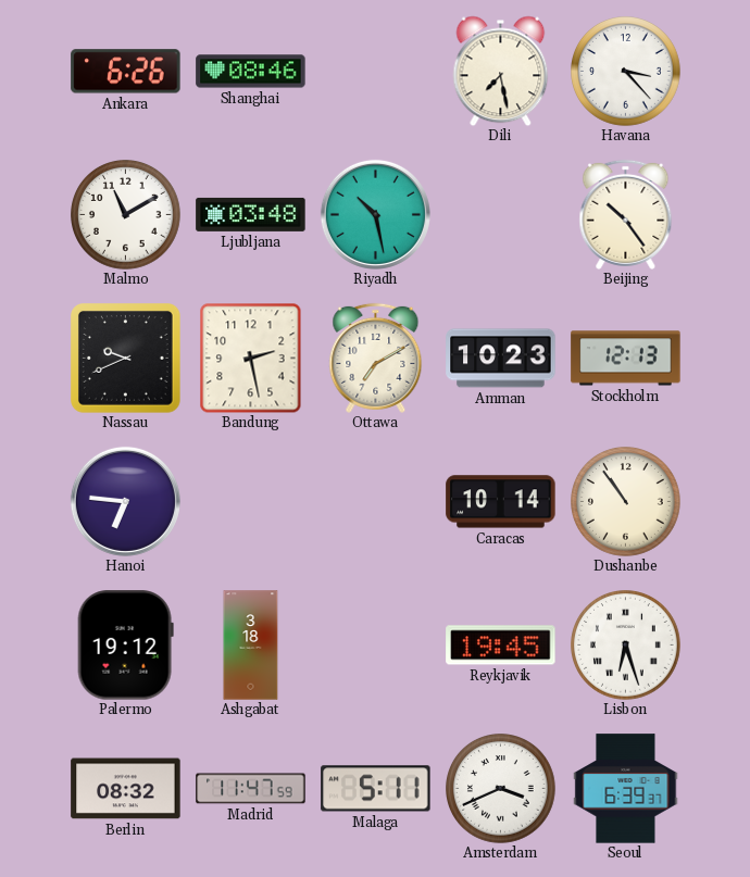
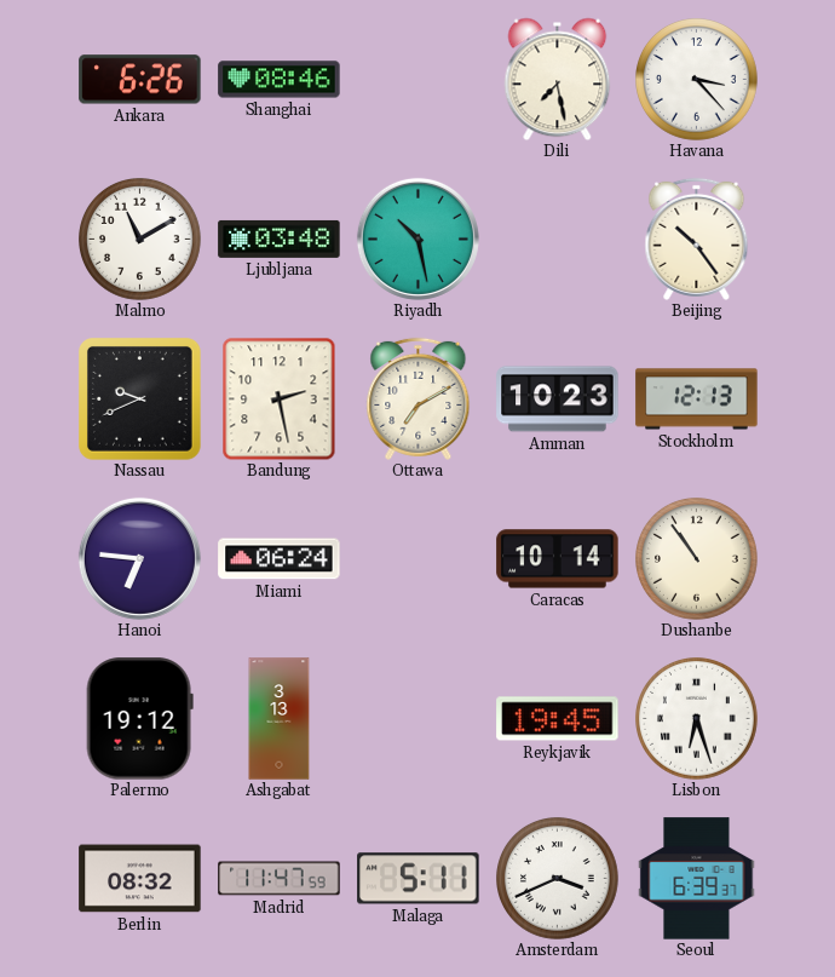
Miami: none -> 06:24
Ashgabat: 3:18 -> 3:13
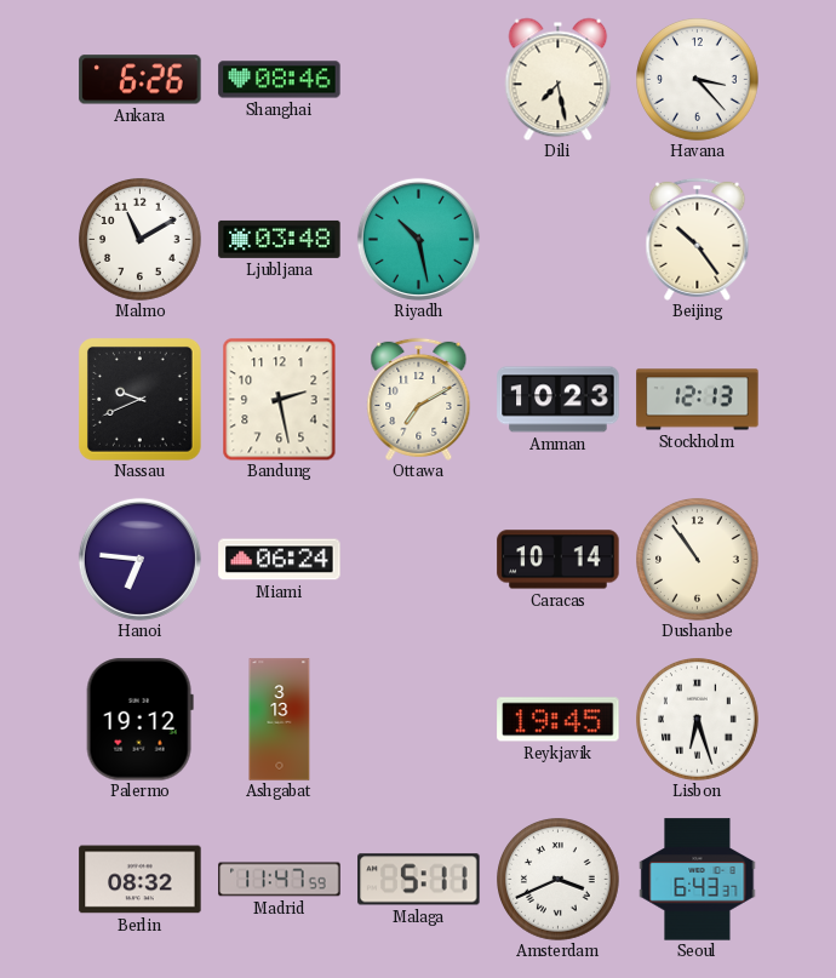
Seoul: 6:39 -> 6:43
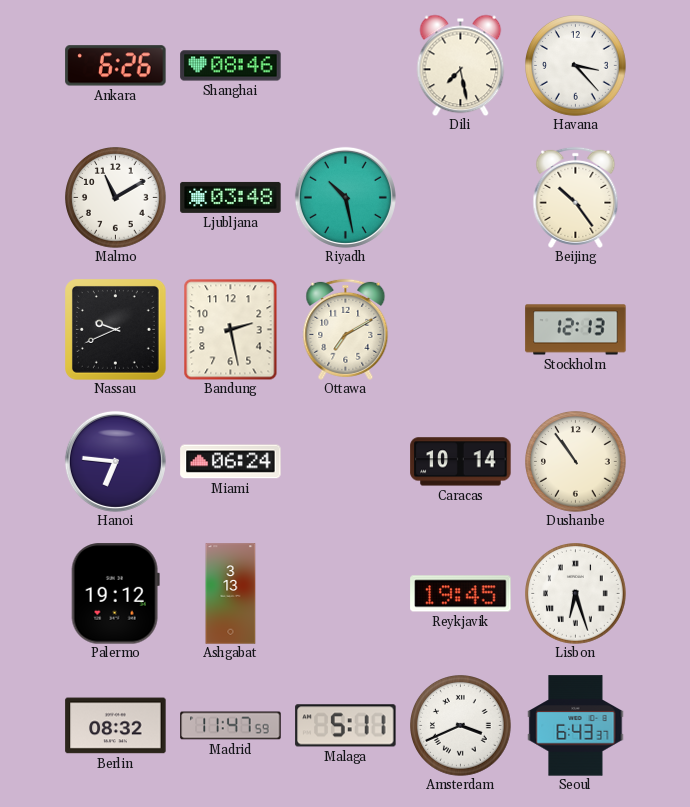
Amman: 10:23 -> none
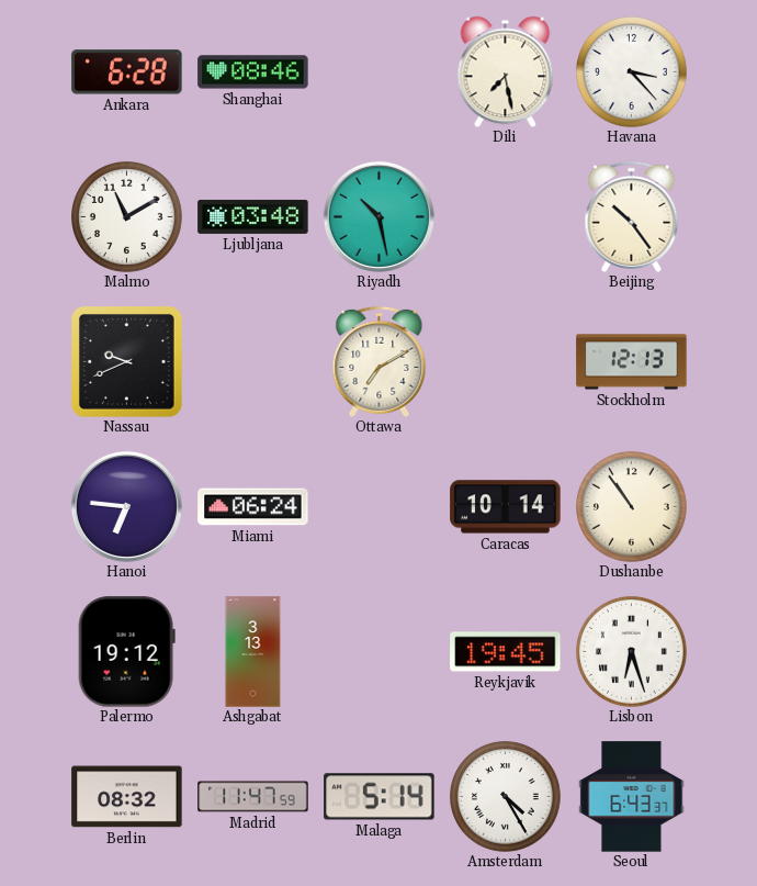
Ankara: 6:26 -> 6:28
Bandung: 2:28 -> none
Malaga: 5:11 -> 5:14
Amsterdam: 3:41 -> 4:25
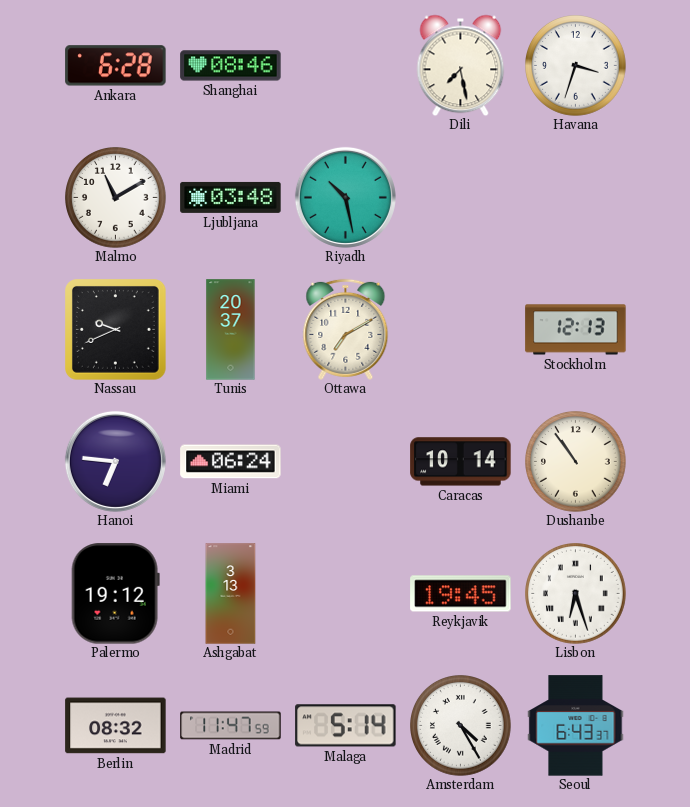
Havana: 3:23 -> 3:33
Beijing: 10:24 -> none
Tunis: none -> 20:37
